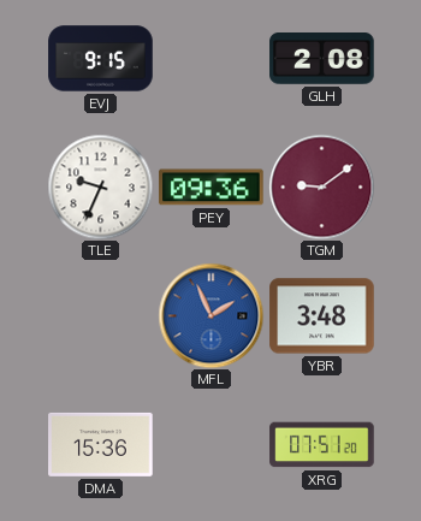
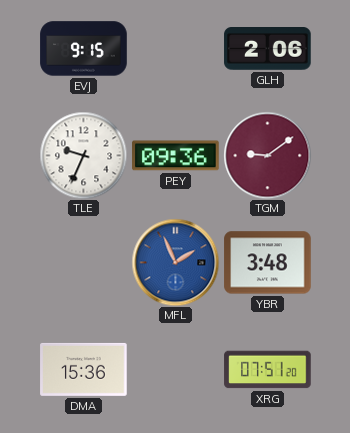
GLH: 2:08 -> 2:06
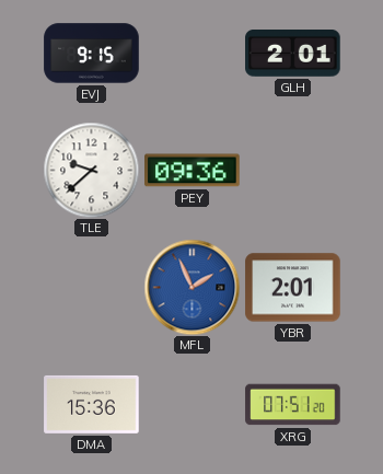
GLH: 2:06 -> 2:01
TLE: 9:34 -> 9:38
TGM: 9:09 -> none
YBR: 3:48 -> 2:01
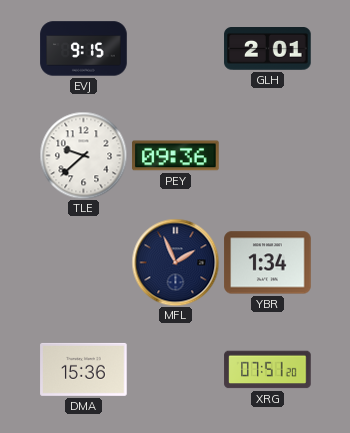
MFL dial: blue -> navy
YBR: 2:01 -> 1:34
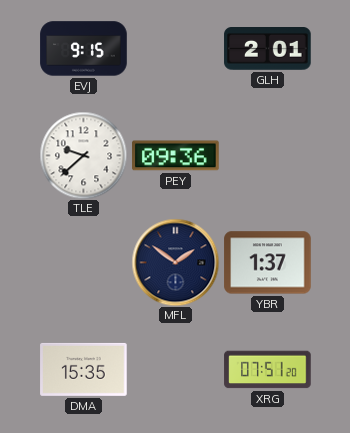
MFL: 1:56 -> 1:51
YBR: 1:34 -> 1:37
DMA: 15:36 -> 15:35
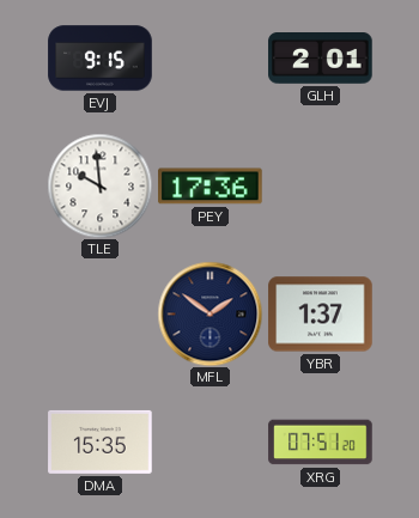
TLE: 9:38 -> 9:59
PEY: 09:36 -> 17:36
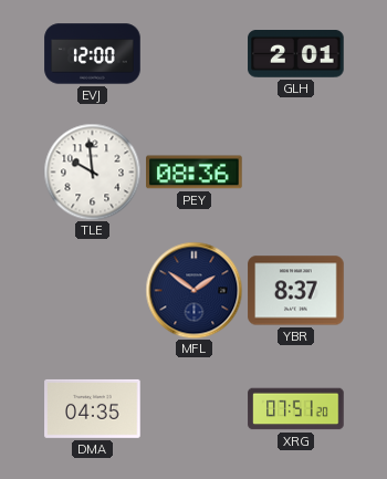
EVJ: 9:15 -> 12:00
PEY: 17:36 -> 08:36
YBR: 1:37 -> 8:37
DMA: 15:35 -> 04:35
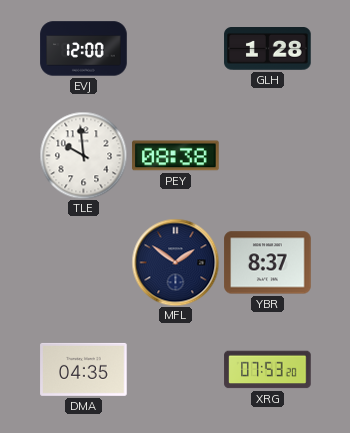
GLH: 2:01 -> 1:28
PEY: 08:36 -> 08:38
XRG: 07:51 -> 07:53
